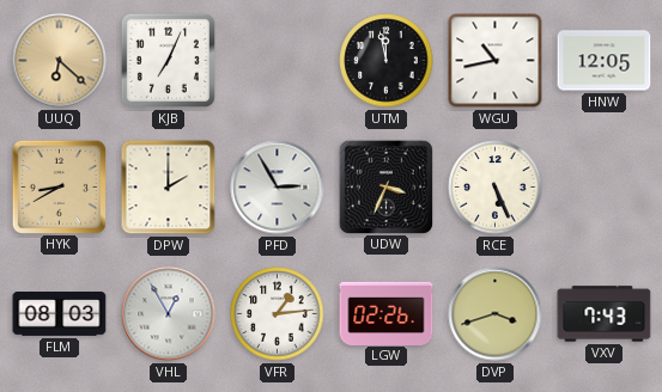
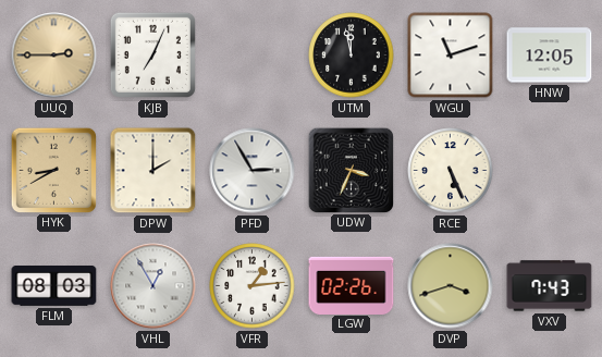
UUQ: 6:22 -> 2:45
WGU: 10:43 -> 11:12
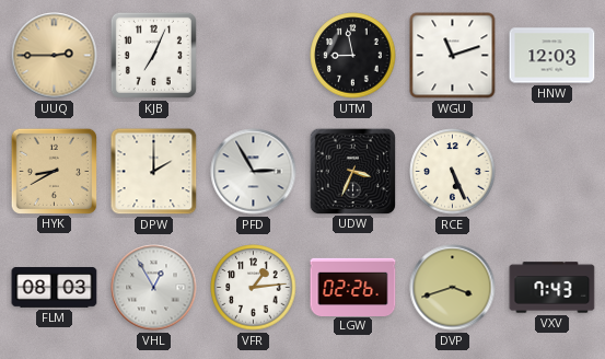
UTM: 11:58 -> 8:58
HNW: 12:05 -> 12:03
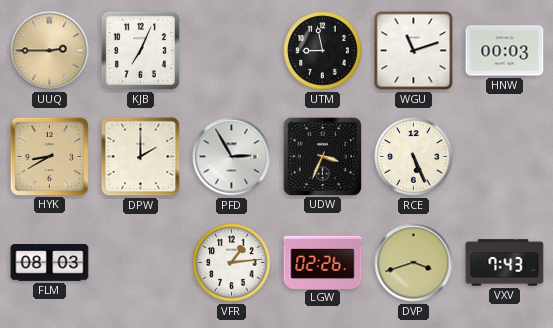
HNW: 12:03 -> 00:03
VHL: 12:55 -> none
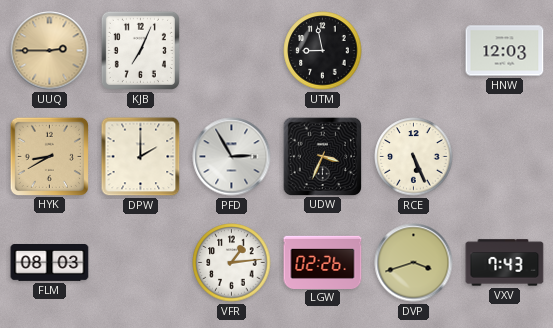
WGU: 11:12 -> none
HNW: 00:03 -> 12:03
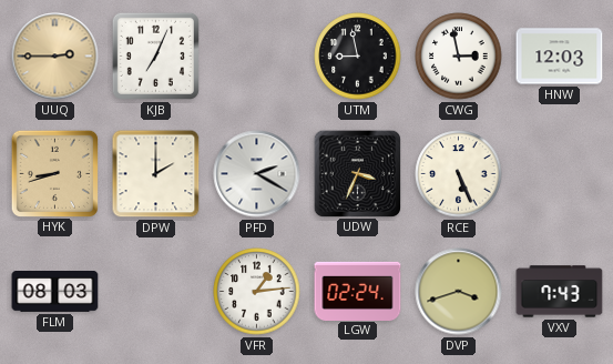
CWG: none -> 2:58
HYK: 8:40 -> 8:42
PFD: 2:55 -> 2:20
LGW: 02:26 -> 02:24
